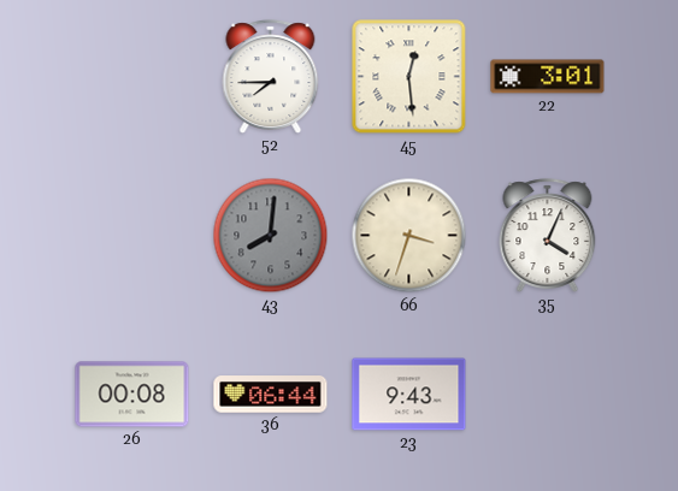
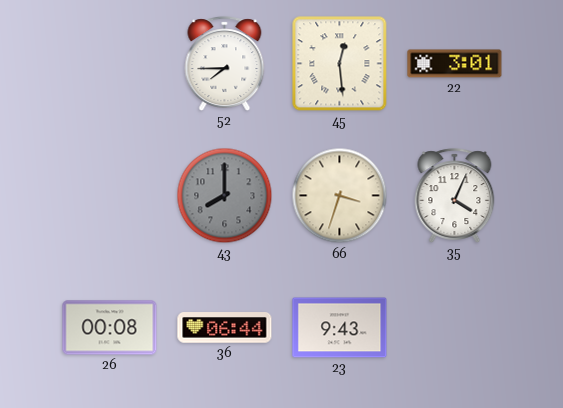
43: 8:01 -> 8:00
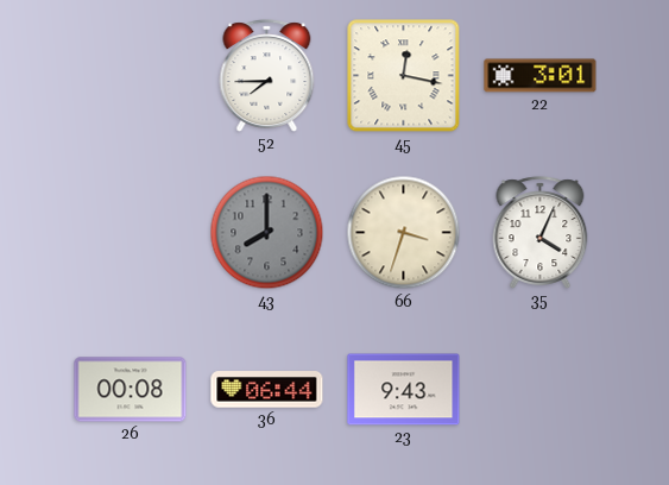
45: 12:29 -> 12:17
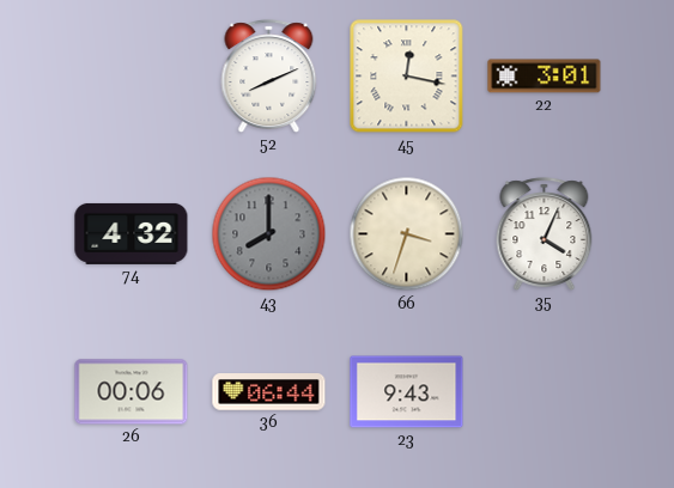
52: 7:45 -> 8:11
74: none -> 4:32
26: 00:08 -> 00:06
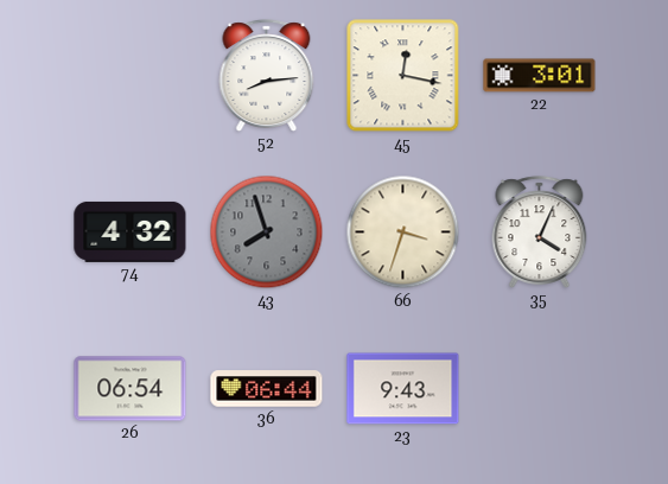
52: 8:11 -> 8:14
43: 8:00 -> 7:57
26: 00:06 -> 06:54
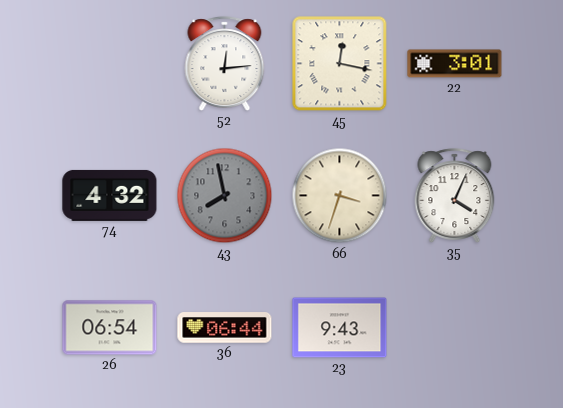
52: 8:14 -> 12:14
43: 7:57 -> 7:58
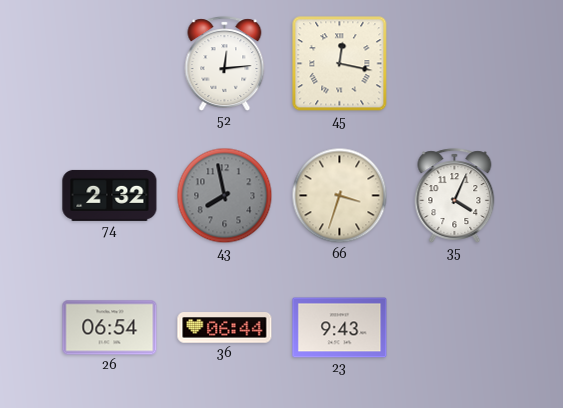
22: 3:01 -> none
74: 4:32 -> 2:32
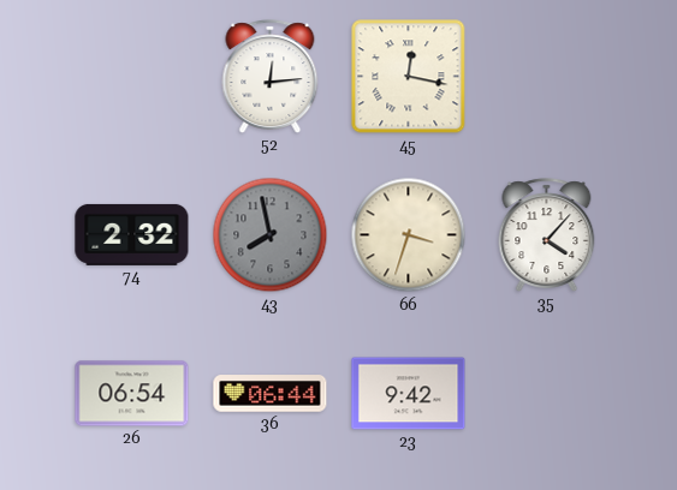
35: 4:04 -> 4:07
23: 9:43 -> 9:42
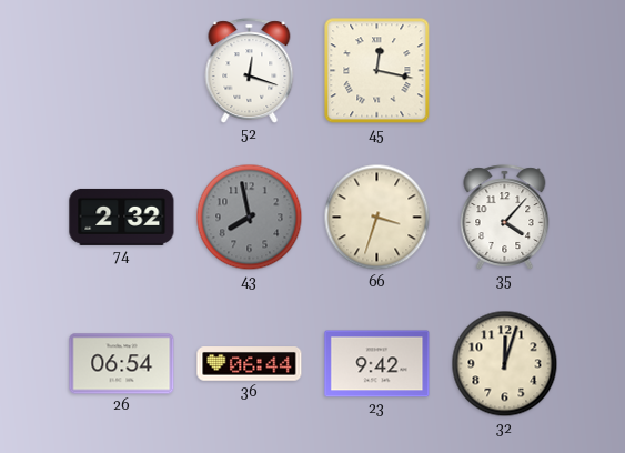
52: 12:14 -> 12:18
32: none -> 12:03
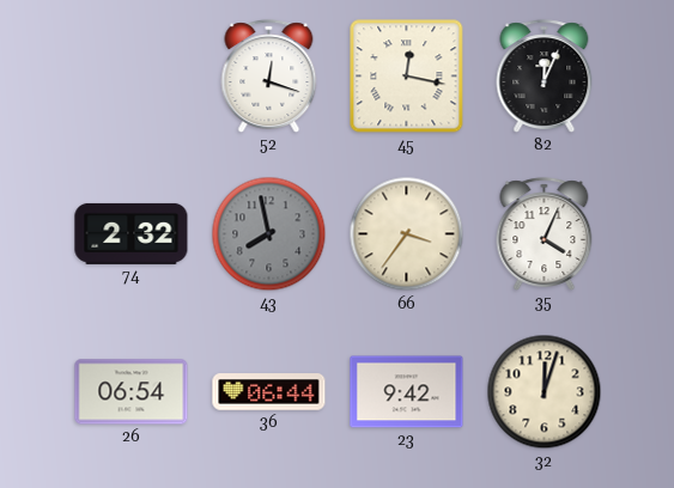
82: none -> 12:04
66: 3:33 -> 3:36
35: 4:07 -> 4:04
